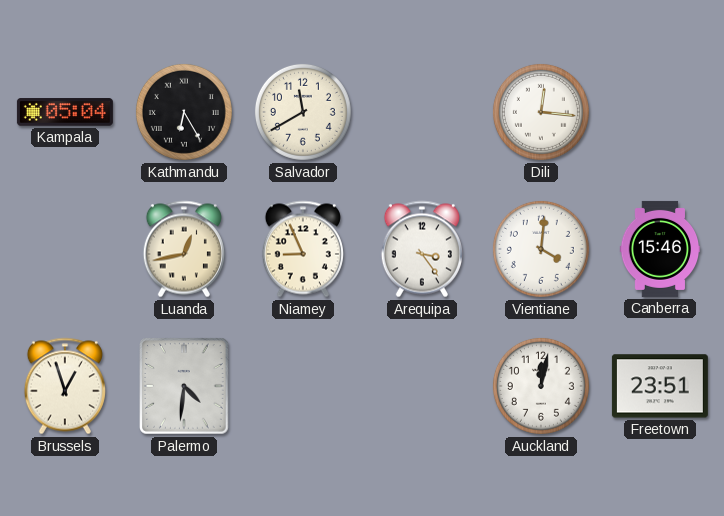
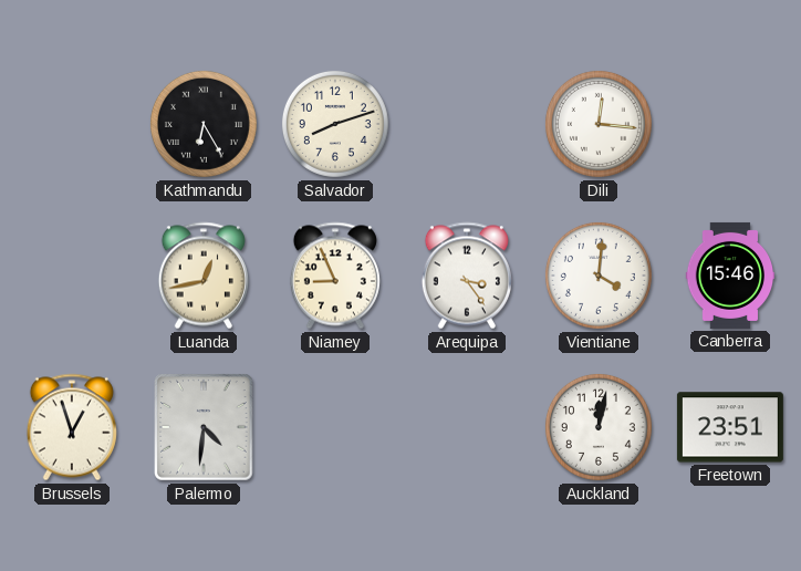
Kampala: 05:04 -> none
Salvador: 11:40 -> 8:12
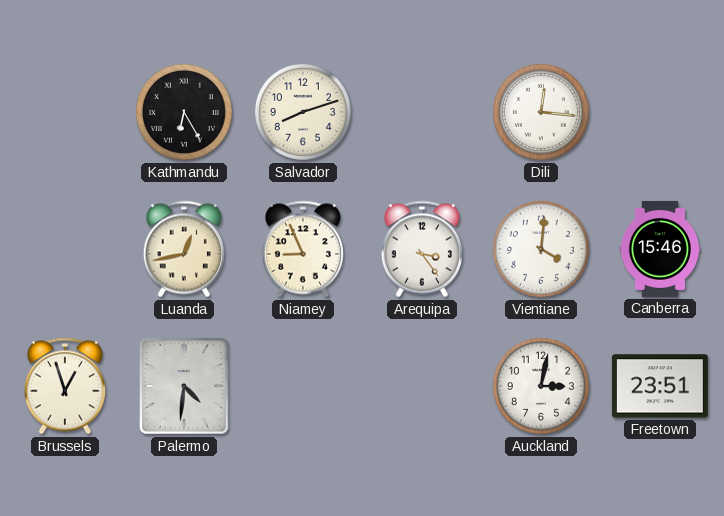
Auckland: 12:02 -> 3:02
